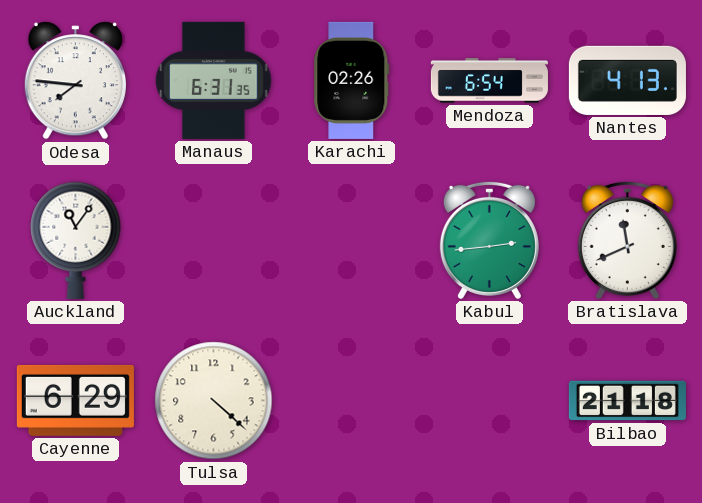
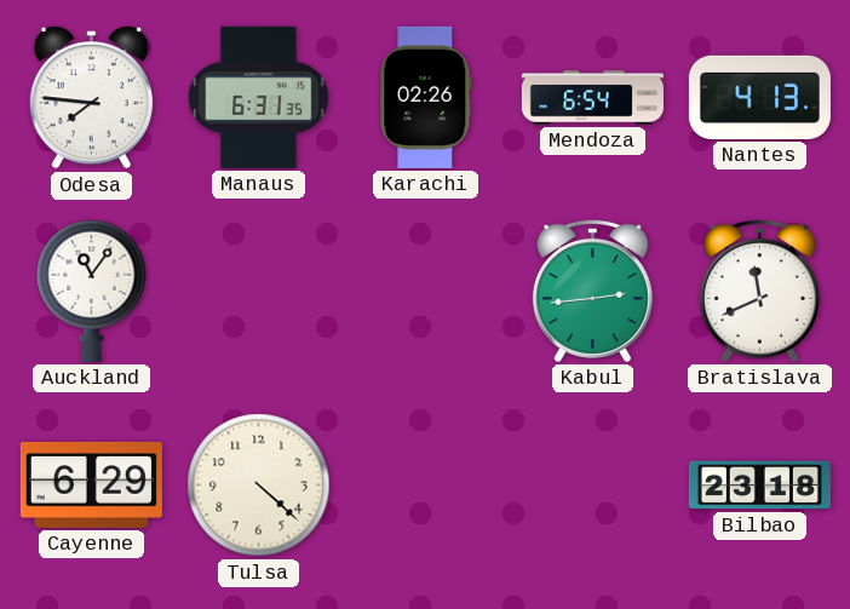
Bilbao: 21:18 -> 23:18
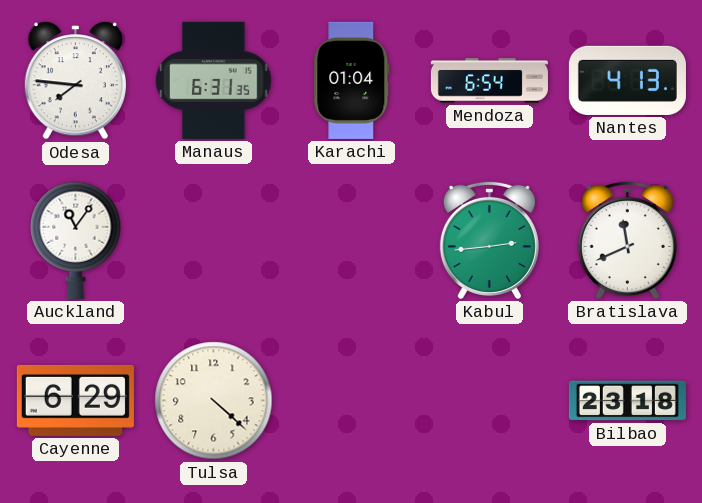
Karachi: 02:26 -> 01:04
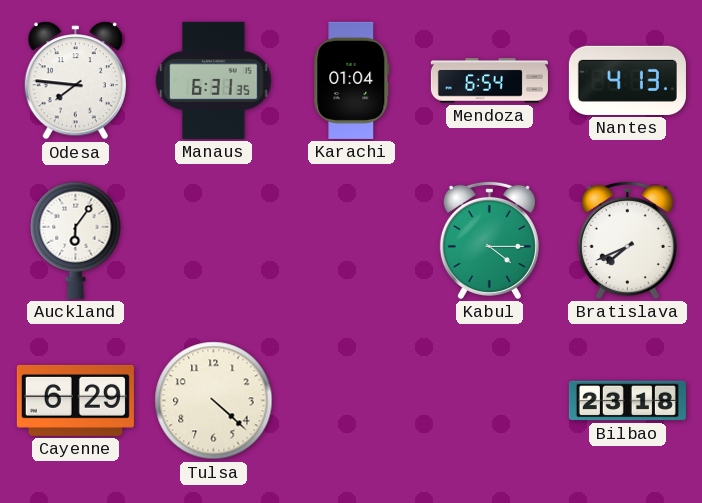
Auckland: 11:06 -> 6:06
Kabul: 2:44 -> 4:15
Bratislava: 11:41 -> 7:41
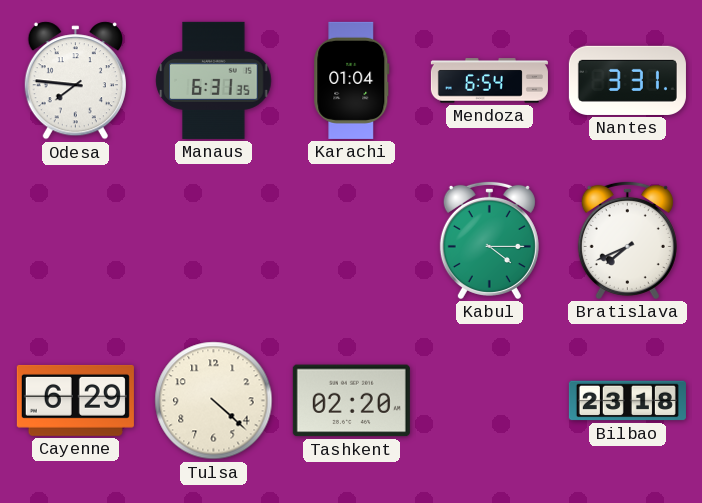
Nantes: 4:13 -> 3:31
Auckland: 6:06 -> none
Tashkent: none -> 02:20
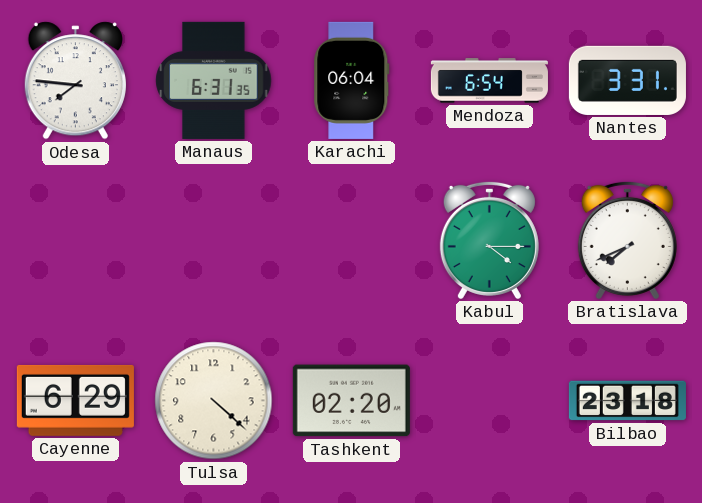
Karachi: 01:04 -> 06:04
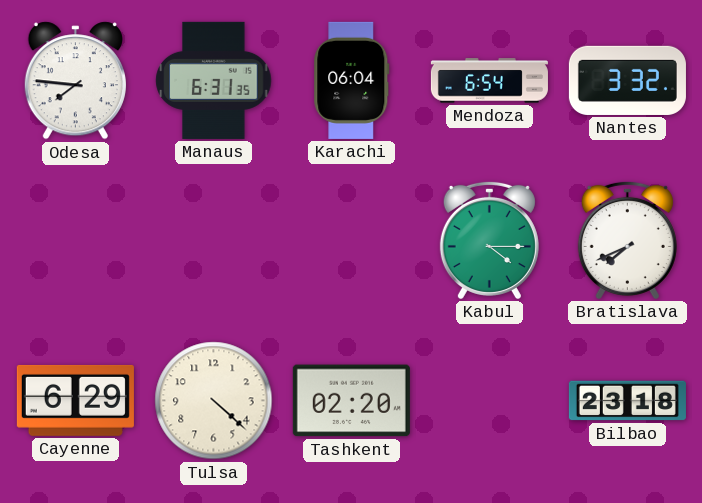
Nantes: 3:31 -> 3:32
